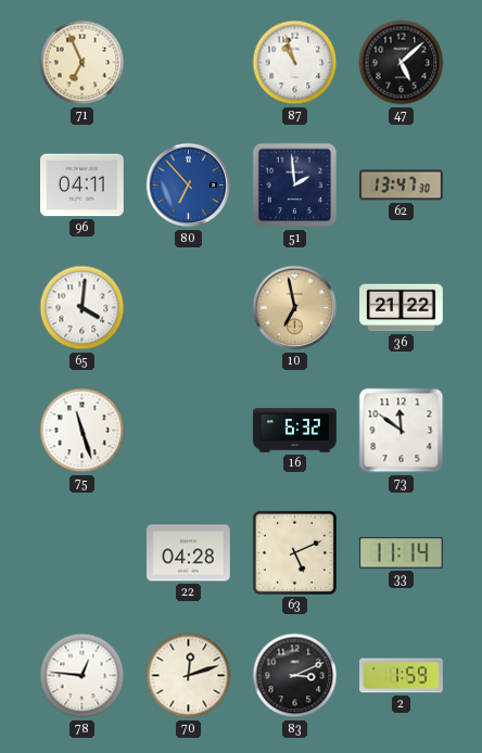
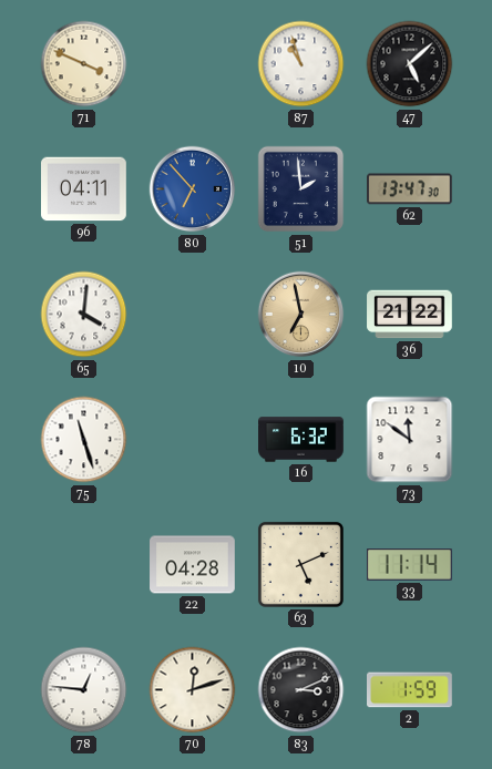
71: 6:56 -> 3:49
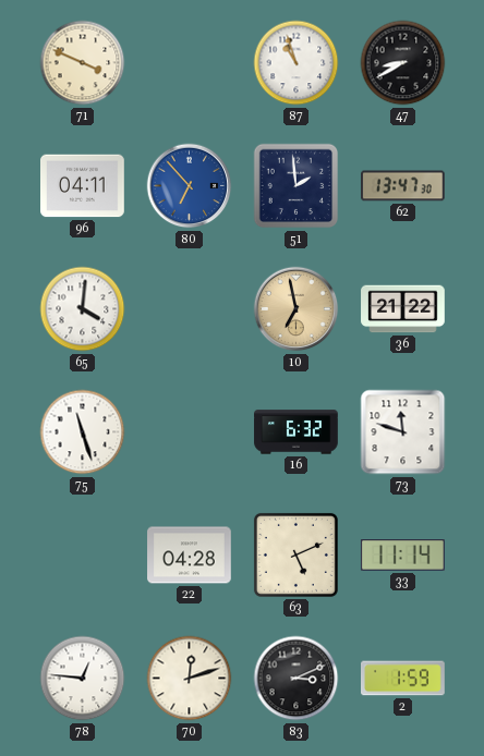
47: 5:08 -> 8:40
73: 11:51 -> 11:48
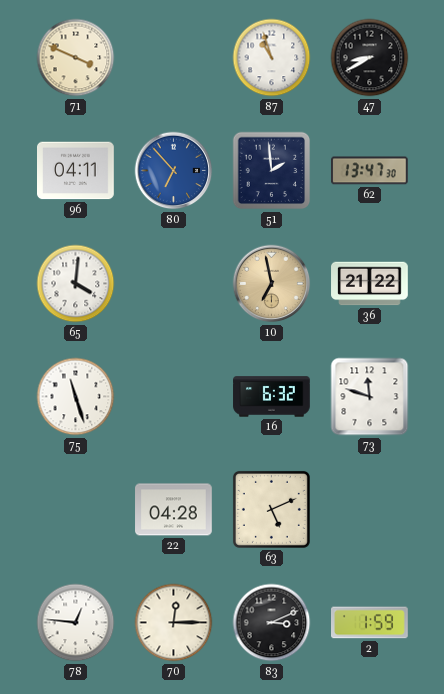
33: 11:14 -> none
70: 12:12 -> 12:15
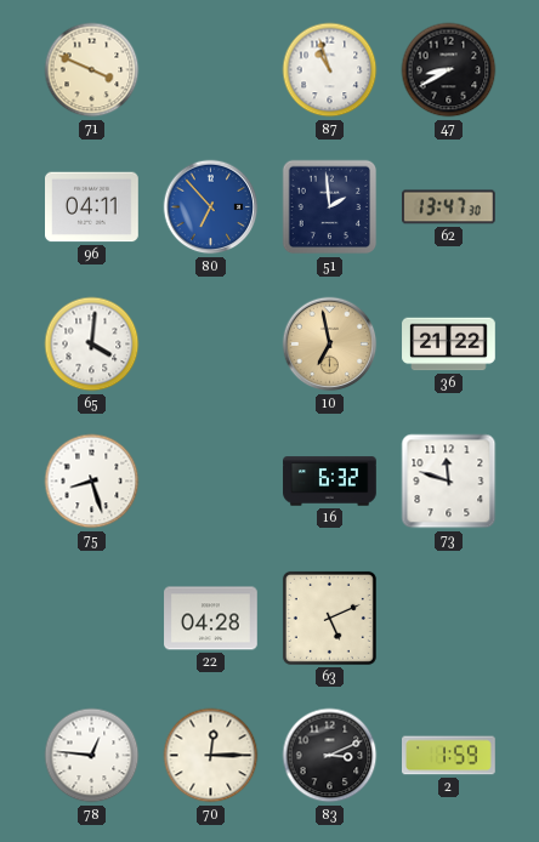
75: 11:27 -> 8:27
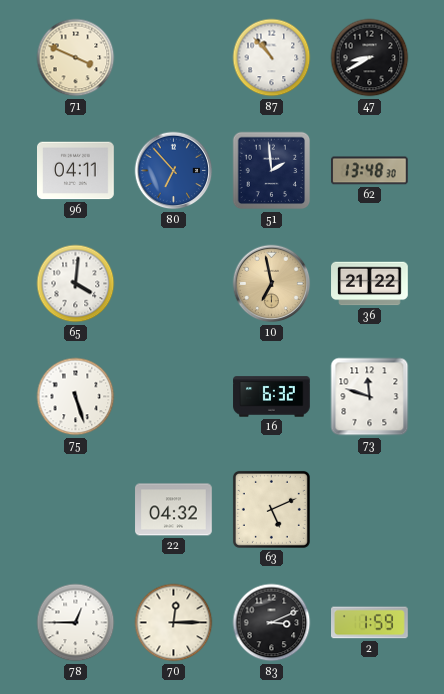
87: 10:57 -> 10:53
62: 13:47 -> 13:48
75: 8:27 -> 5:27
22: 04:28 -> 04:32
78: 12:46 -> 12:45
